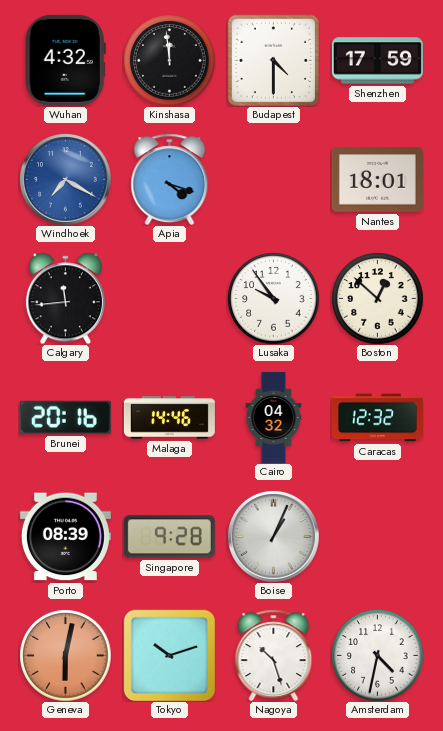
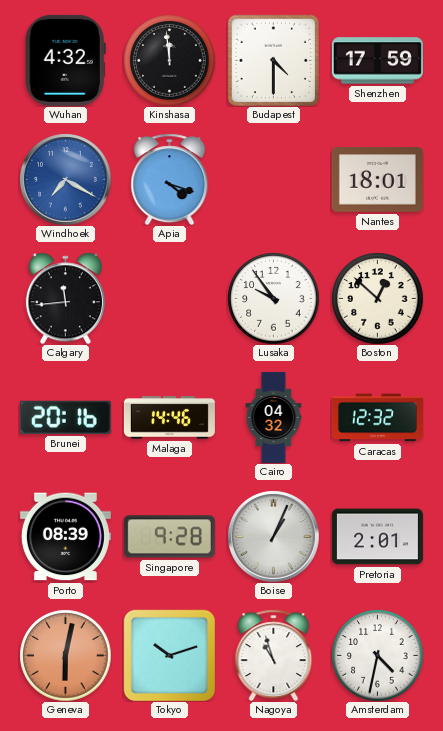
Pretoria: none -> 2:01
Nagoya: 10:27 -> 10:57
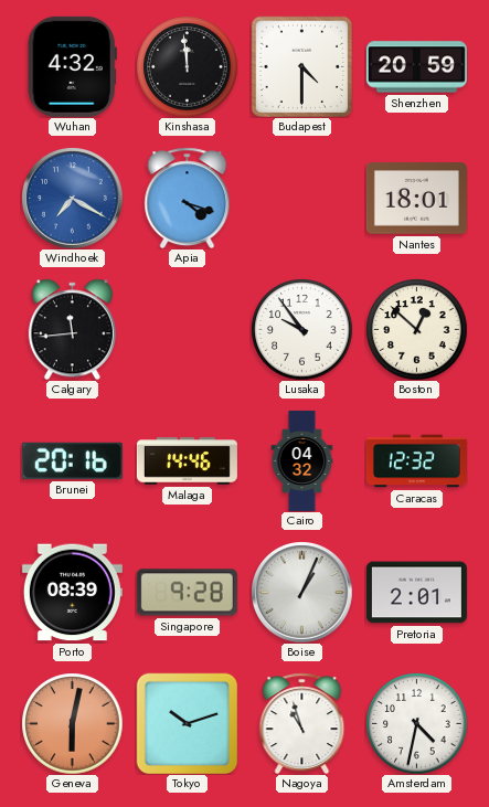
Shenzhen: 17:59 -> 20:59
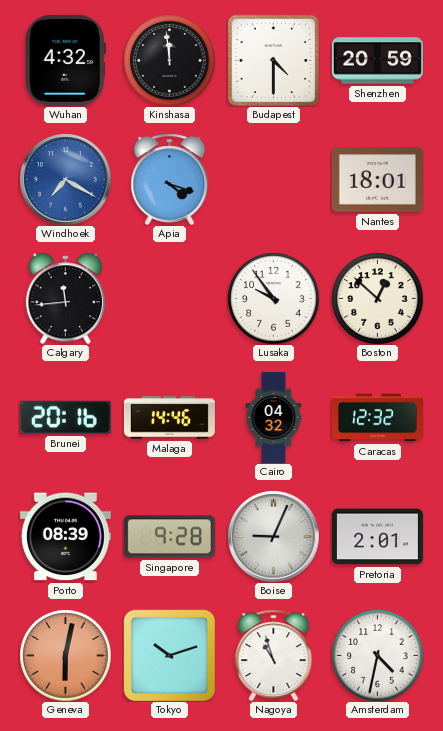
Boise: 1:04 -> 9:04
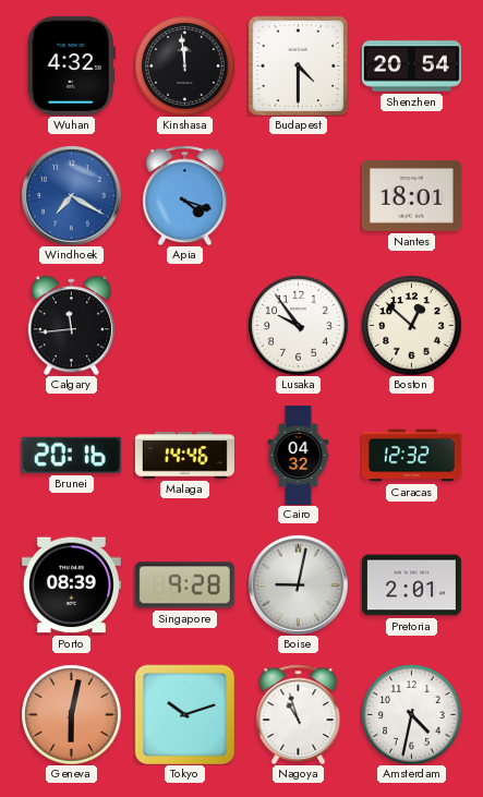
Shenzhen: 20:59 -> 20:54
Boise: 9:04 -> 9:02
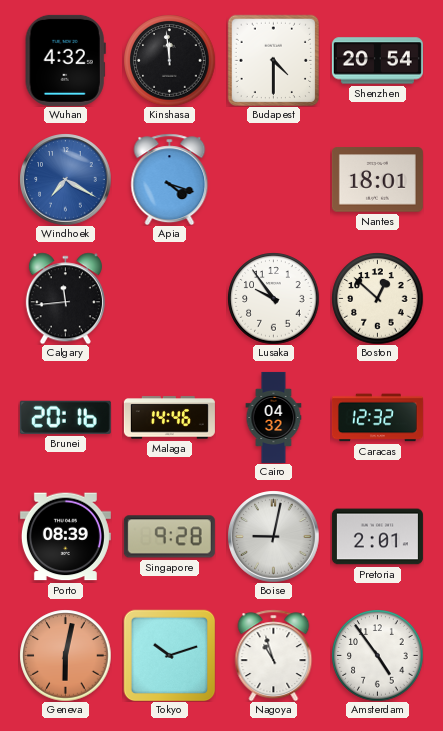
Amsterdam: 4:32 -> 4:54
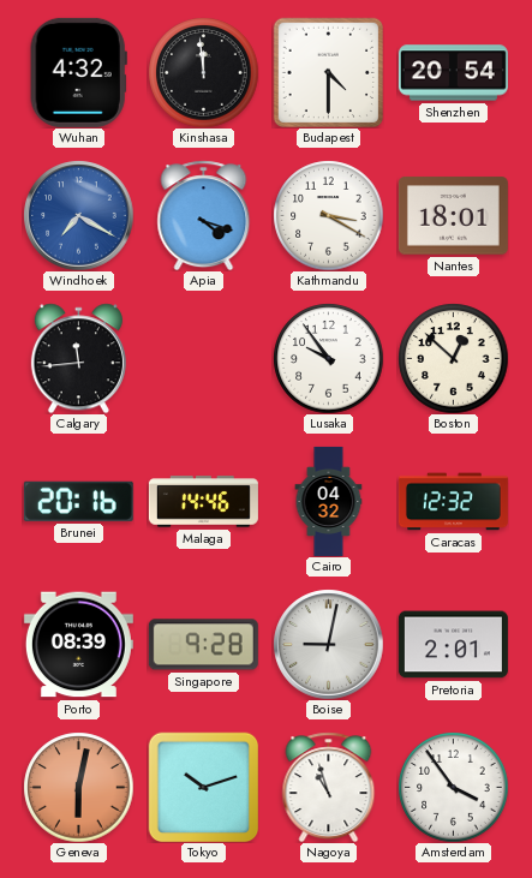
Kathmandu: none -> 3:20
Amsterdam: 4:54 -> 3:54
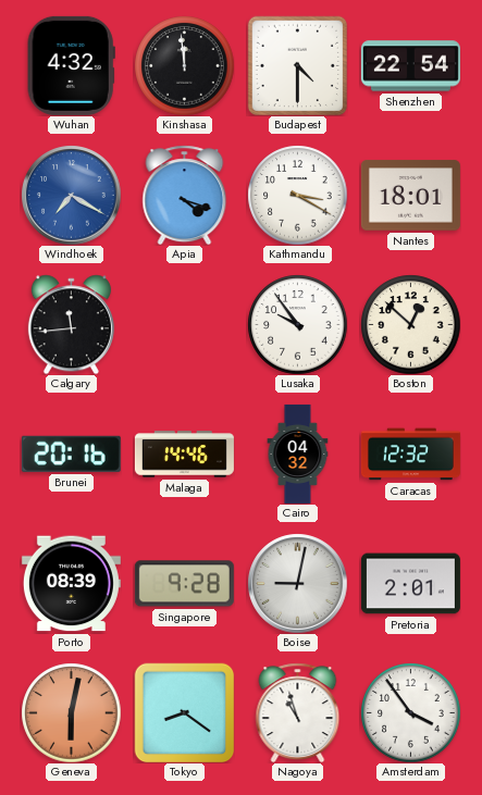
Shenzhen: 20:54 -> 22:54
Tokyo: 10:12 -> 8:21
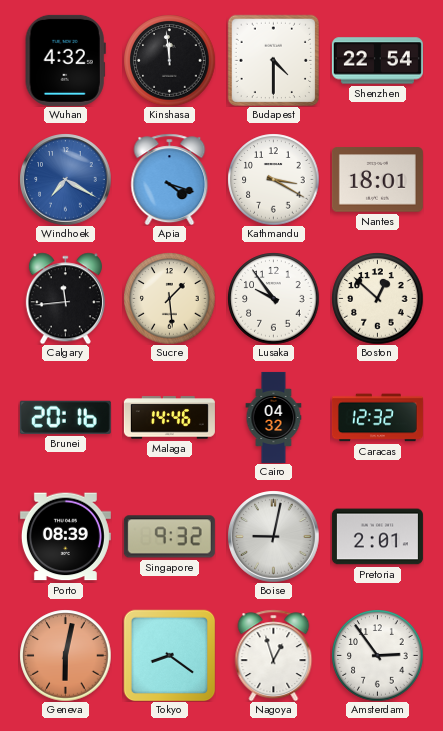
Sucre: none -> 1:29
Singapore: 9:28 -> 9:32
Nagoya: 10:57 -> 12:57
Amsterdam: 3:54 -> 2:54
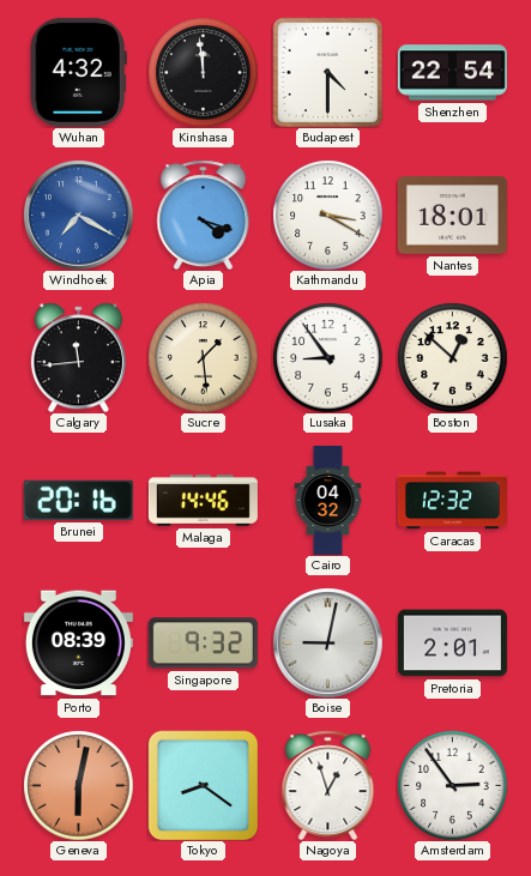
Lusaka: 9:54 -> 8:54
